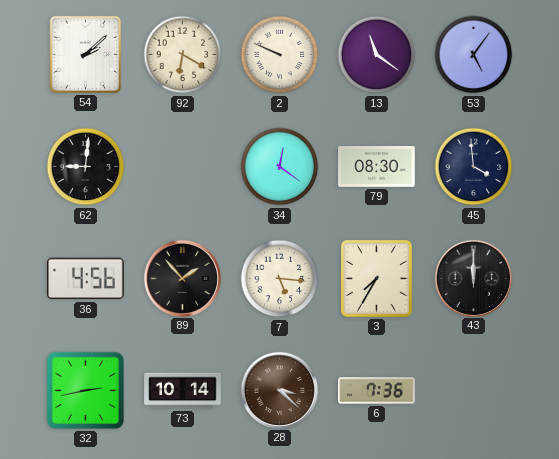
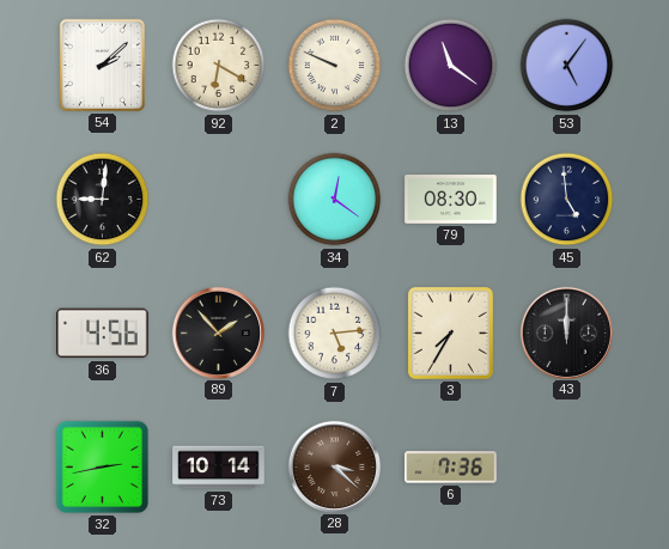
45: 3:59 -> 4:59
7: 5:16 -> 5:14
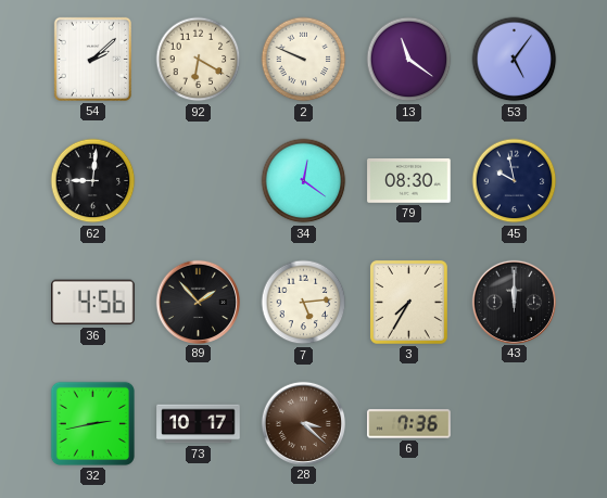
45: 4:59 -> 9:58
73: 10:14 -> 10:17
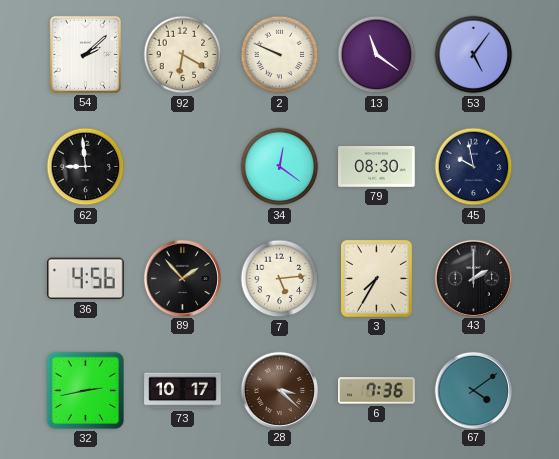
62: 9:01 -> 8:59
43: 12:00 -> 2:00
67: none -> 4:09
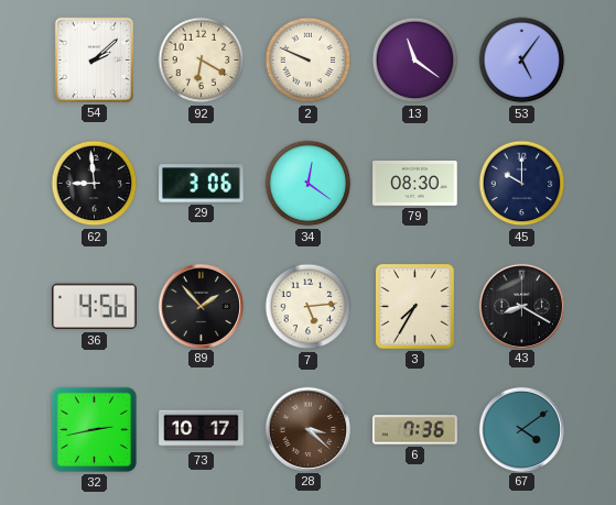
29: none -> 3:06
45: 9:58 -> 10:00
43: 2:00 -> 8:20
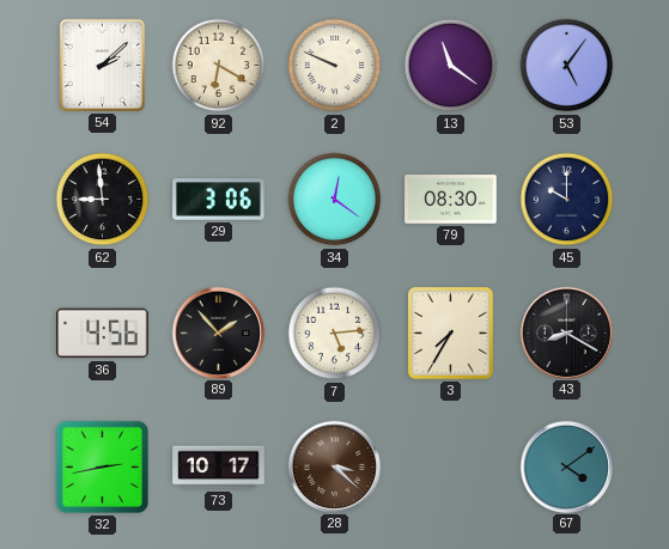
6: 7:36 -> none
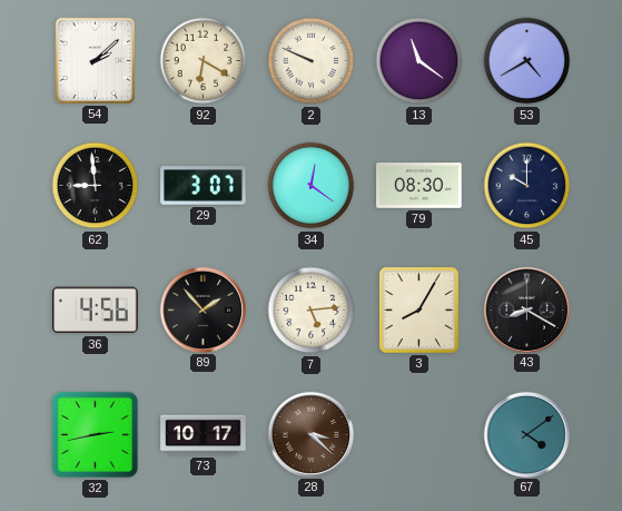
53: 5:06 -> 4:40
29: 3:06 -> 3:07
3: 7:35 -> 8:05
